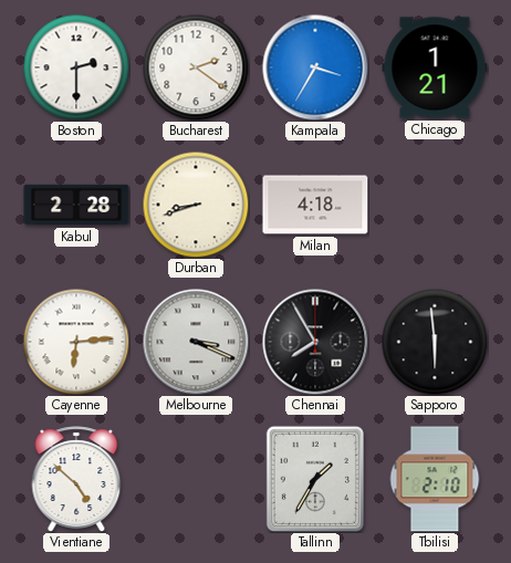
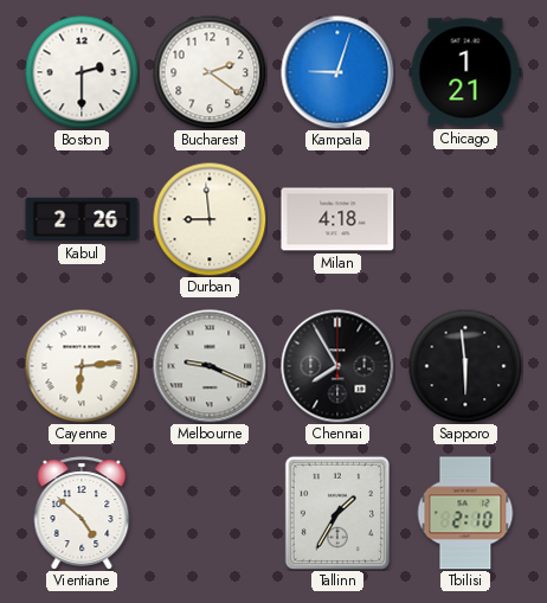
Kampala: 3:35 -> 9:03
Kabul: 2:28 -> 2:26
Durban: 8:42 -> 8:59
Melbourne: 3:19 -> 9:19
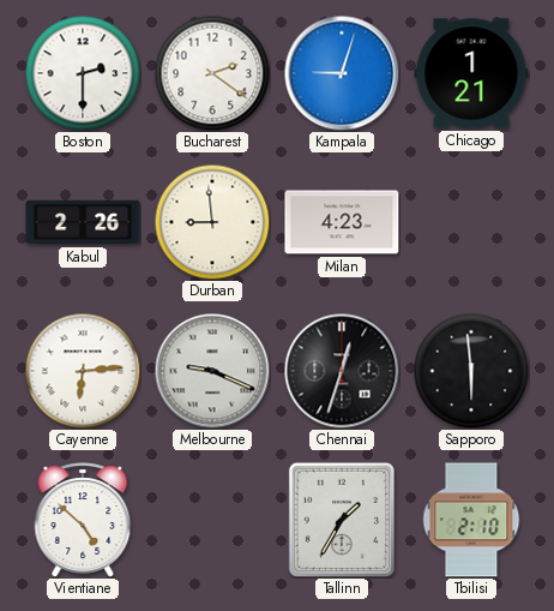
Milan: 4:18 -> 4:23
Chennai: 7:55 -> 12:33
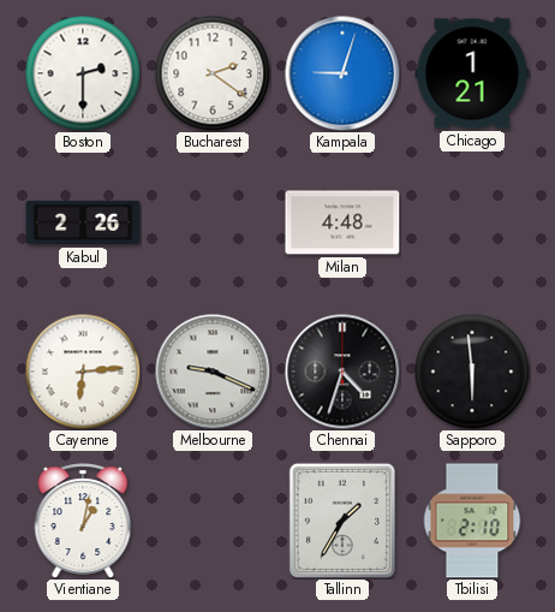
Durban: 8:59 -> none
Milan: 4:23 -> 4:48
Chennai: 12:33 -> 4:33
Vientiane: 4:52 -> 1:02
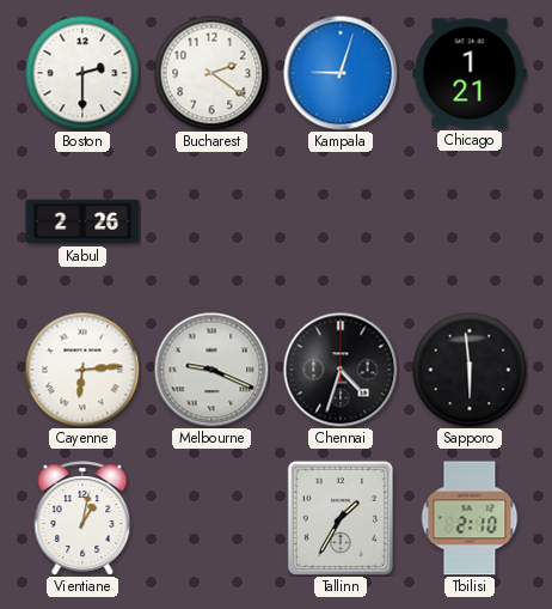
Milan: 4:48 -> none
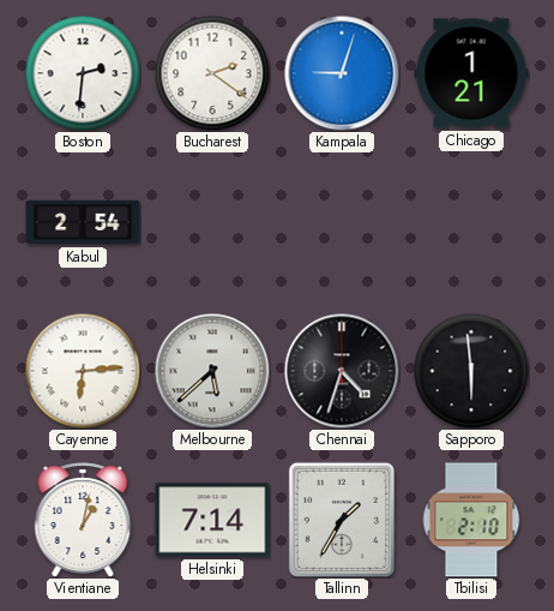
Boston: 2:30 -> 2:31
Kabul: 2:26 -> 2:54
Melbourne: 9:19 -> 5:38
Helsinki: none -> 7:14
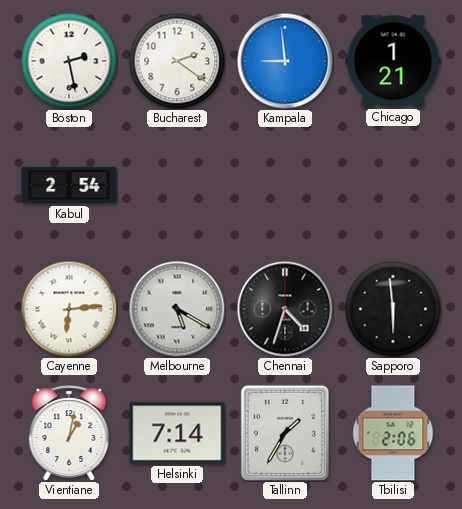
Boston: 2:31 -> 2:28
Kampala: 9:03 -> 8:59
Melbourne: 5:38 -> 5:20
Tbilisi: 2:10 -> 2:06
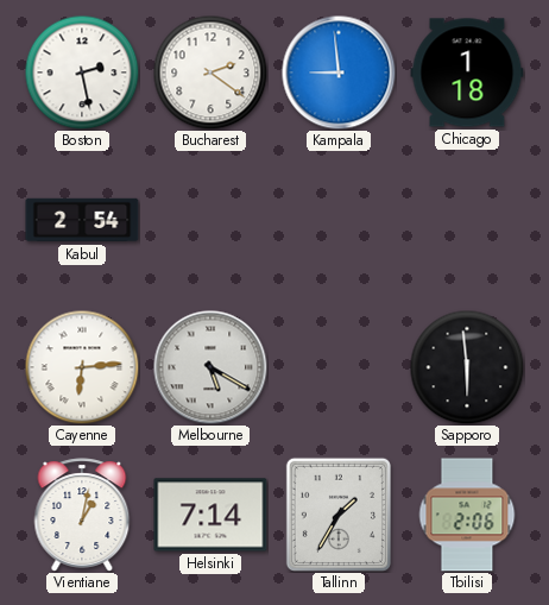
Chicago: 1:21 -> 1:18
Chennai: 4:33 -> none
